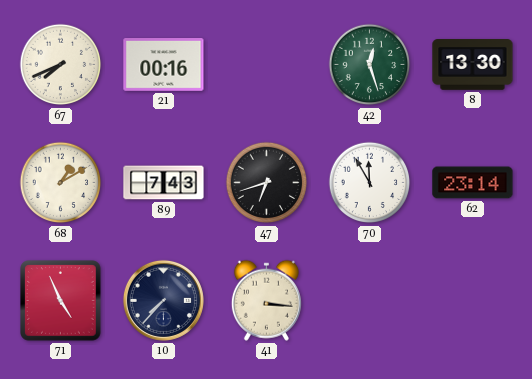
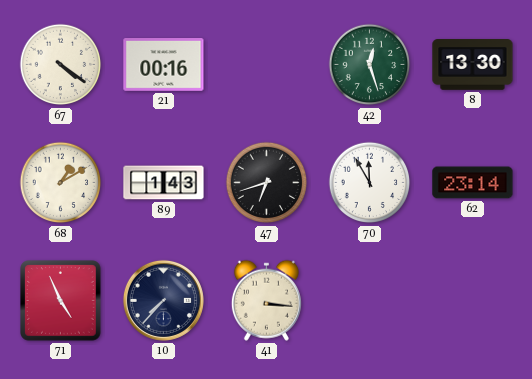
67: 7:41 -> 4:21
89: 7:43 -> 1:43
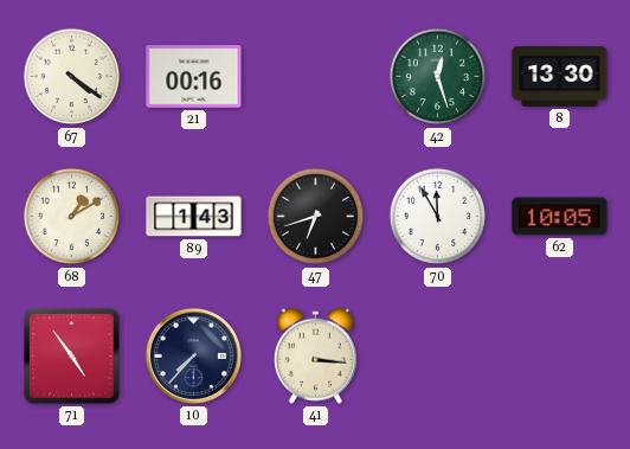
62: 23:14 -> 10:05
71: 4:56 -> 4:54
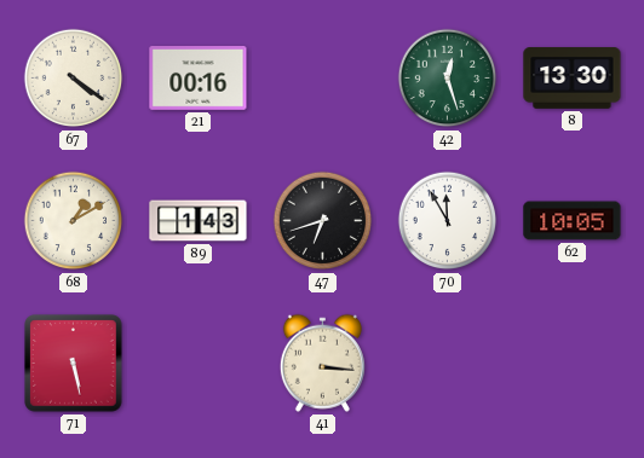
71: 4:54 -> 5:28
10: 7:37 -> none
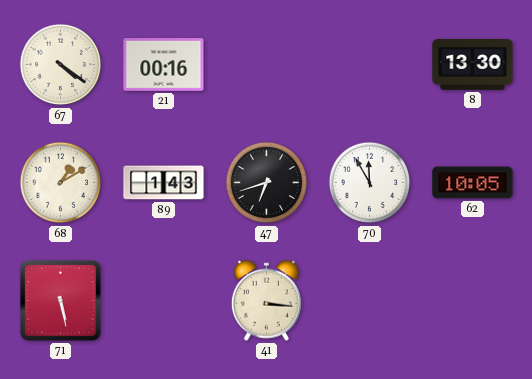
42: 12:27 -> none
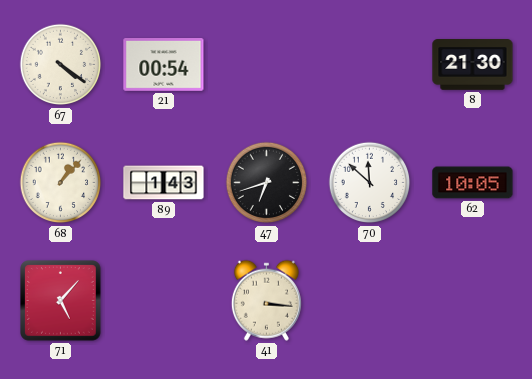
21: 00:16 -> 00:54
8: 13:30 -> 21:30
68: 1:10 -> 1:07
70: 11:55 -> 11:52
71: 5:28 -> 5:07
